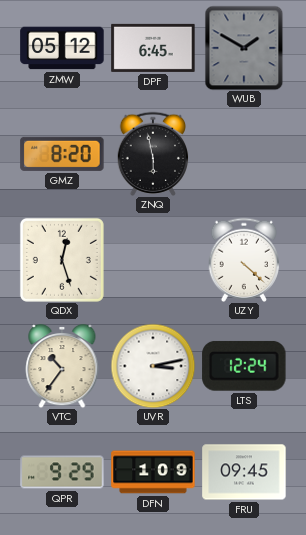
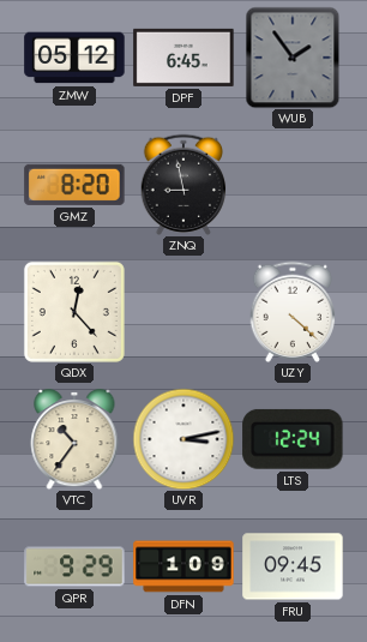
WUB: 1:50 -> 1:54
ZNQ: 5:58 -> 8:58
QDX: 12:27 -> 12:23
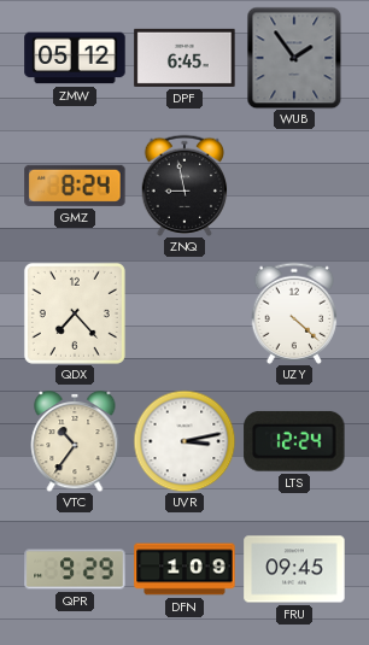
GMZ: 8:20 -> 8:24
QDX: 12:23 -> 7:23
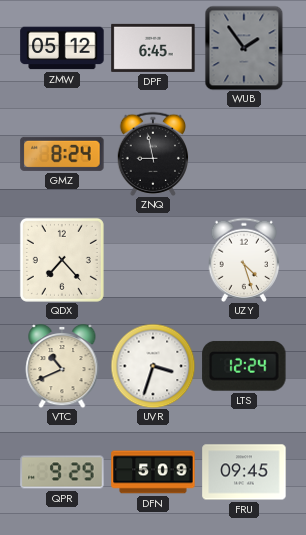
UZY: 4:22 -> 4:27
VTC: 10:36 -> 10:41
UVR: 3:13 -> 3:33
DFN: 1:09 -> 5:09
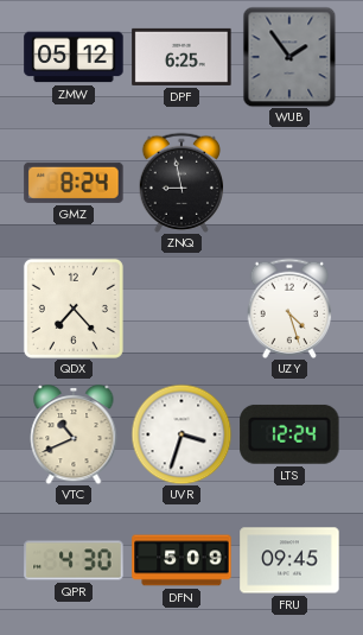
DPF: 6:45 -> 6:25
QPR: 9:29 -> 4:30
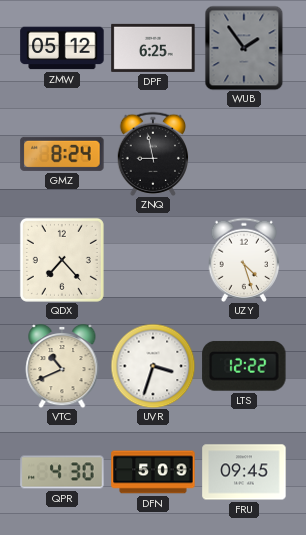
LTS: 12:24 -> 12:22
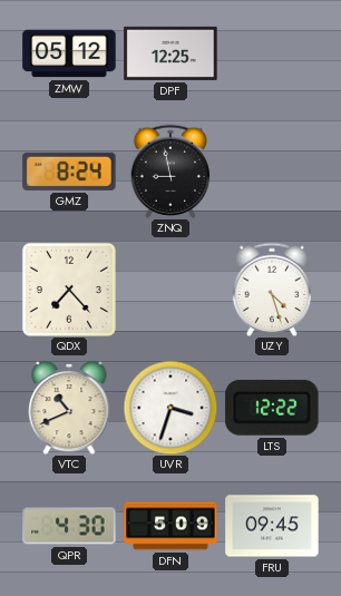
DPF: 6:25 -> 12:25
WUB: 1:54 -> none
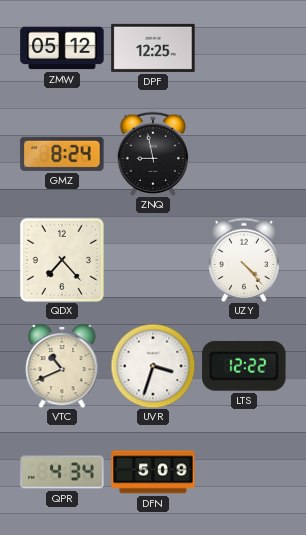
UZY: 4:27 -> 4:23
QPR: 4:30 -> 4:34
FRU: 09:45 -> none
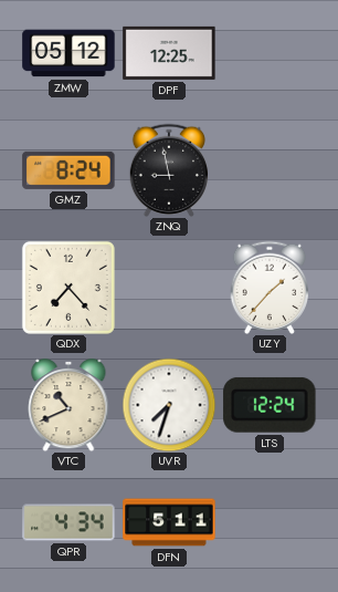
UZY: 4:23 -> 1:37
UVR: 3:33 -> 7:33
LTS: 12:22 -> 12:24
DFN: 5:09 -> 5:11
